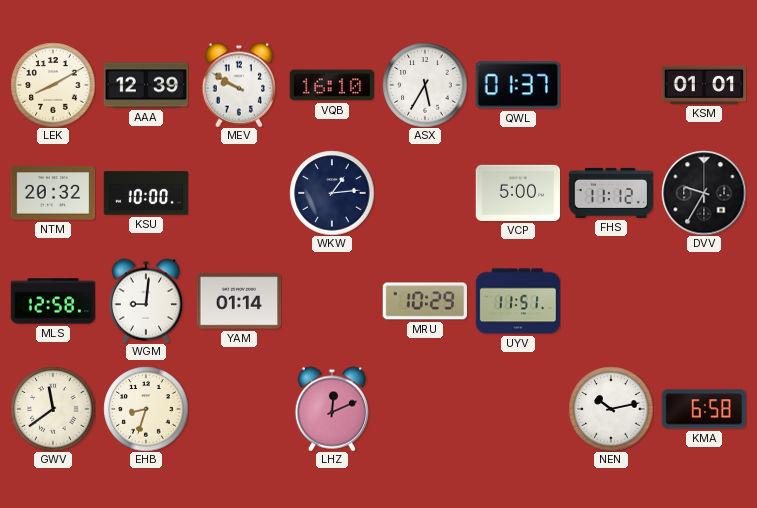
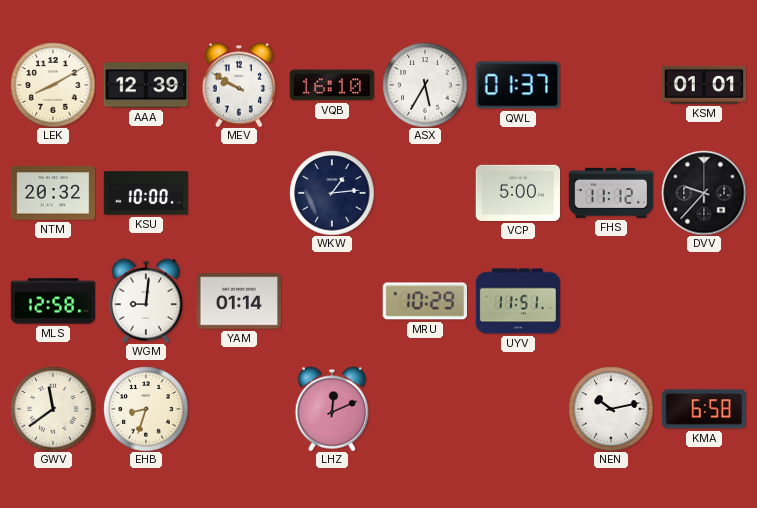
DVV: 9:35 -> 9:37
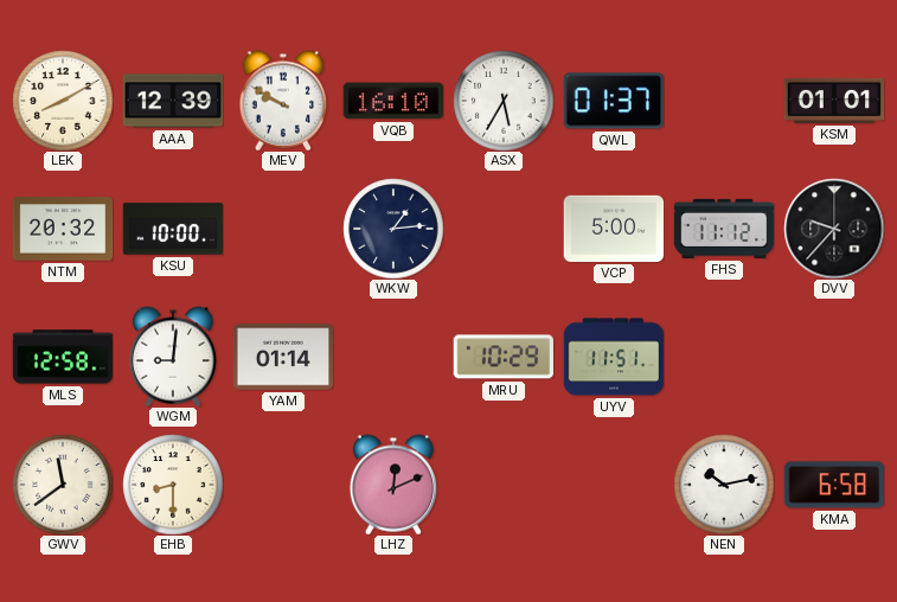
EHB: 8:33 -> 8:30
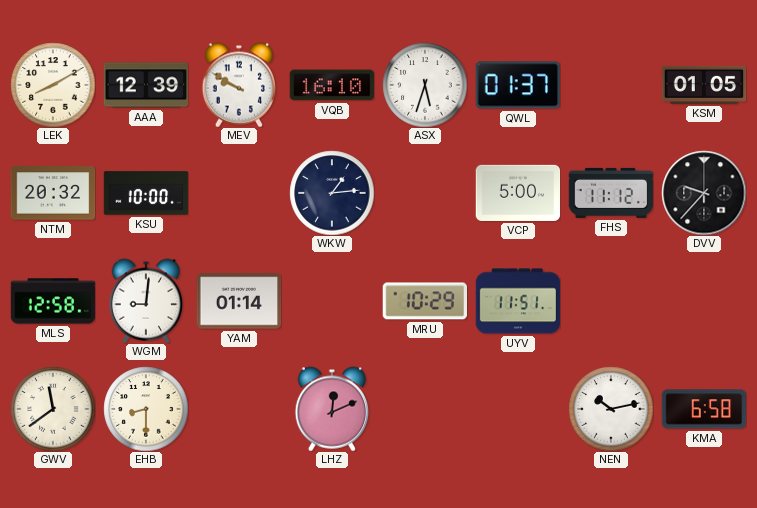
ASX: 5:35 -> 5:33
KSM: 01:01 -> 01:05
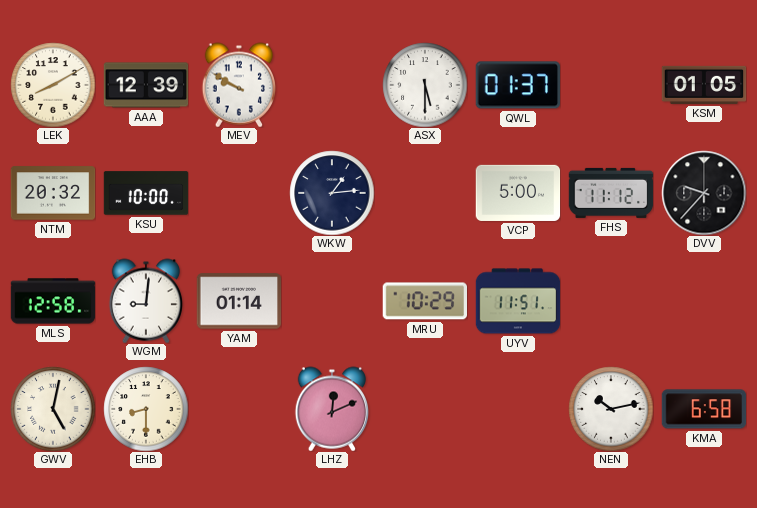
VQB: 16:10 -> none
ASX: 5:33 -> 5:30
GWV: 11:39 -> 5:02
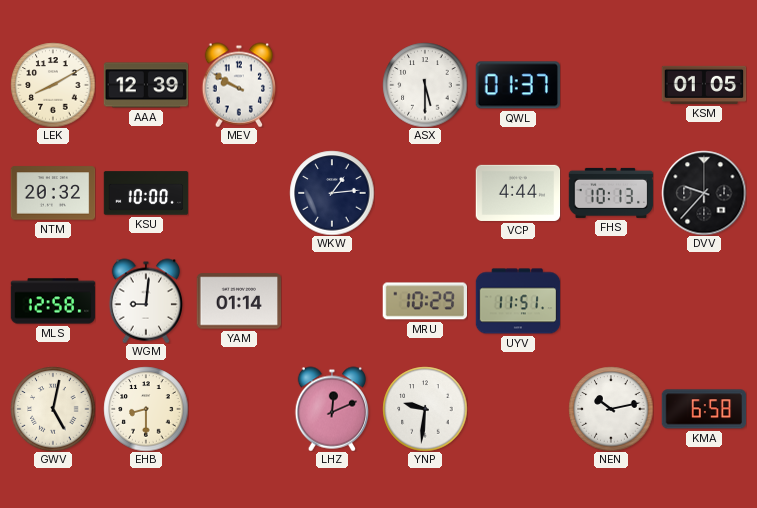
VCP: 5:00 -> 4:44
FHS: 11:12 -> 10:13
YNP: none -> 9:31
